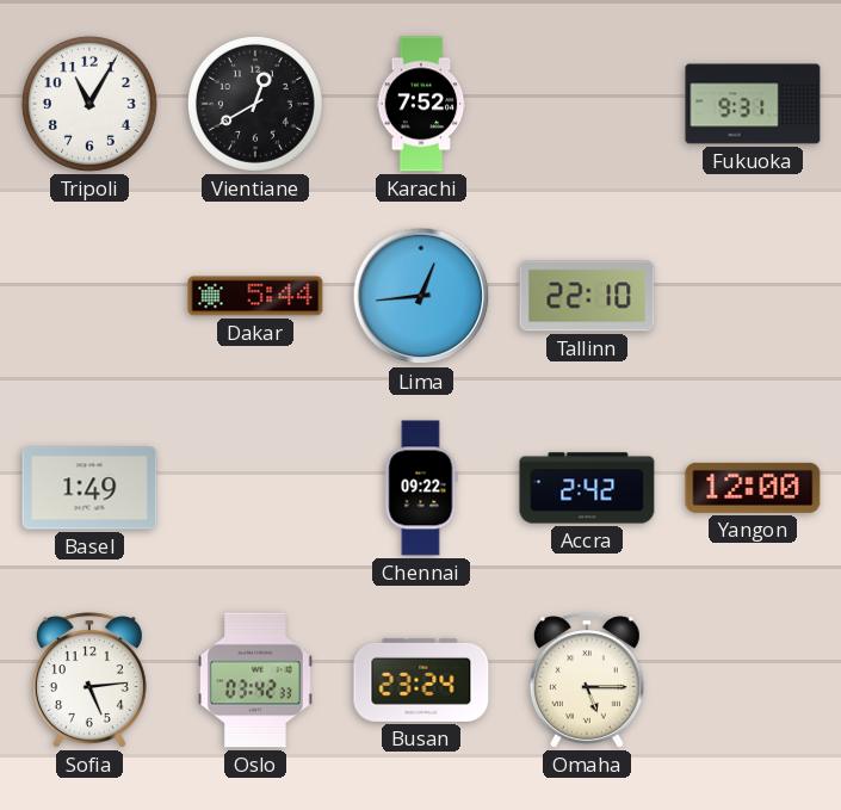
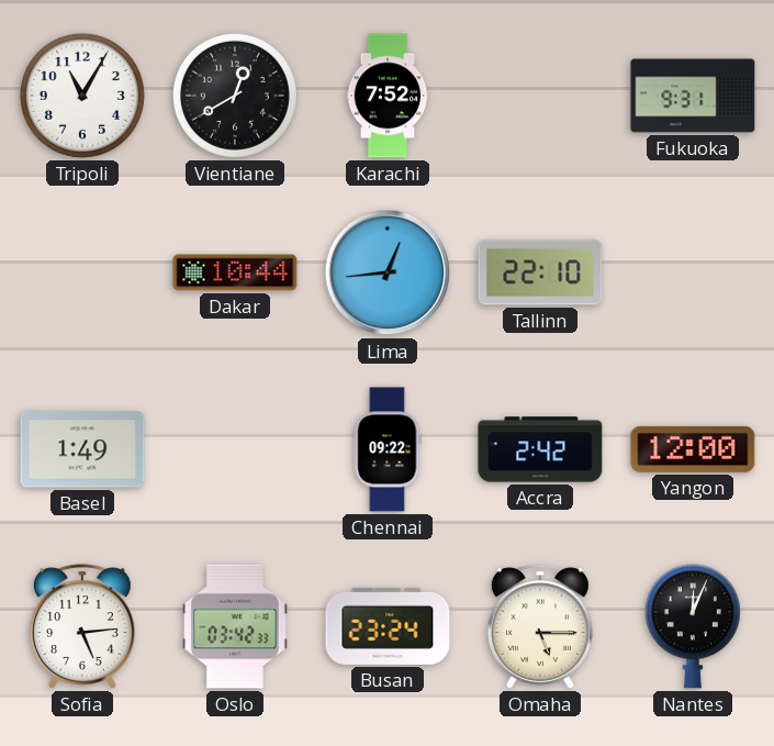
Dakar: 5:44 -> 10:44
Nantes: none -> 12:04
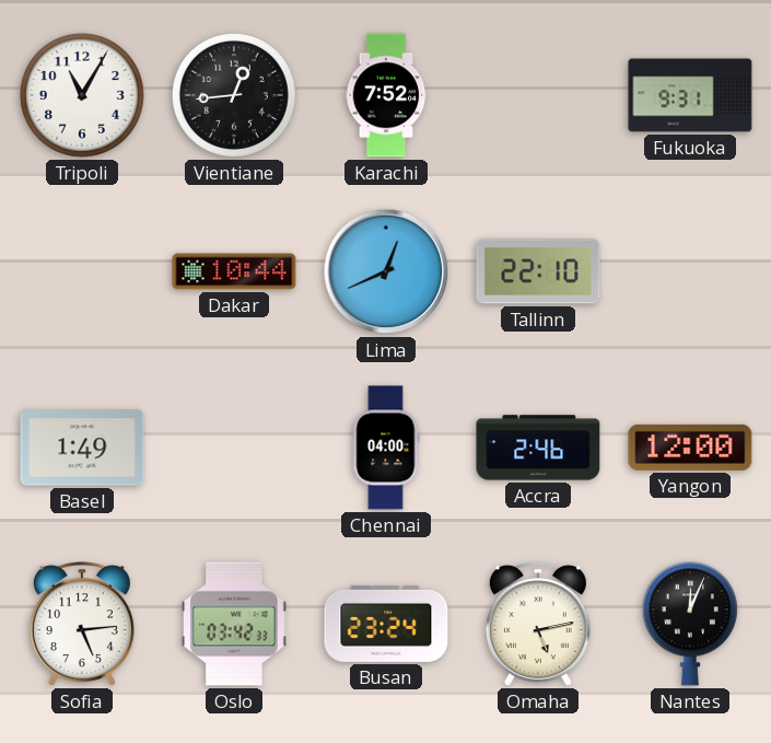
Vientiane: 12:40 -> 12:44
Lima: 12:44 -> 12:41
Chennai: 09:22 -> 04:00
Accra: 2:42 -> 2:46
Omaha: 5:15 -> 5:13
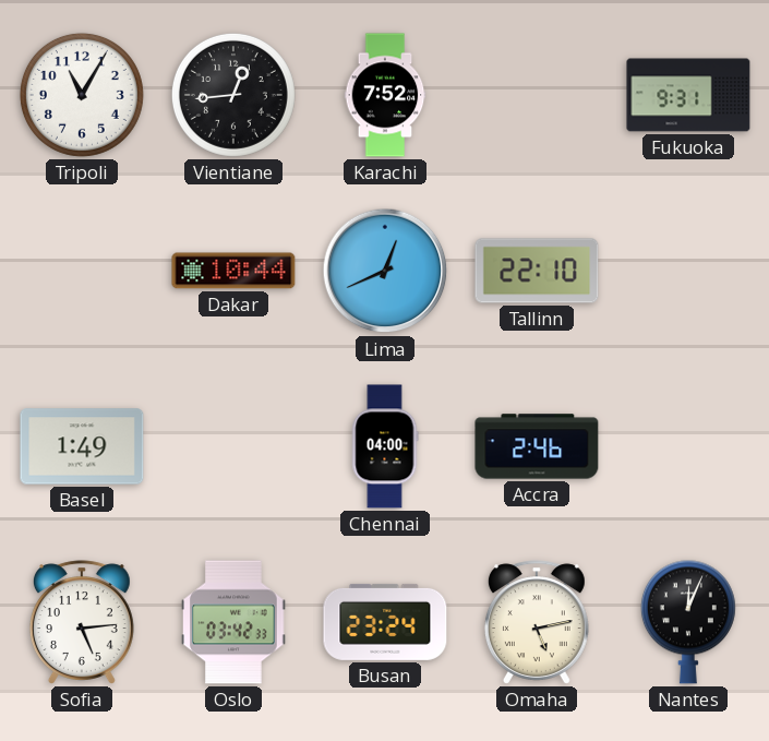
Yangon: 12:00 -> none
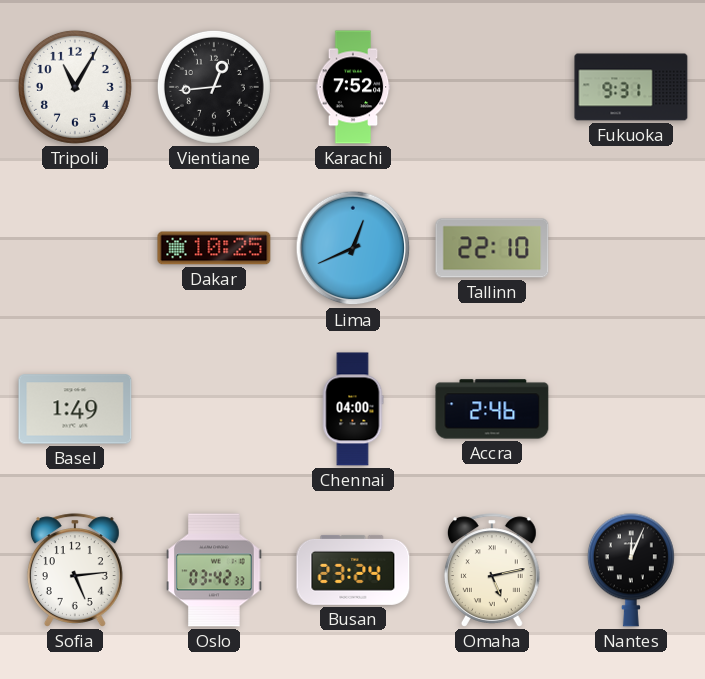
Dakar: 10:44 -> 10:25
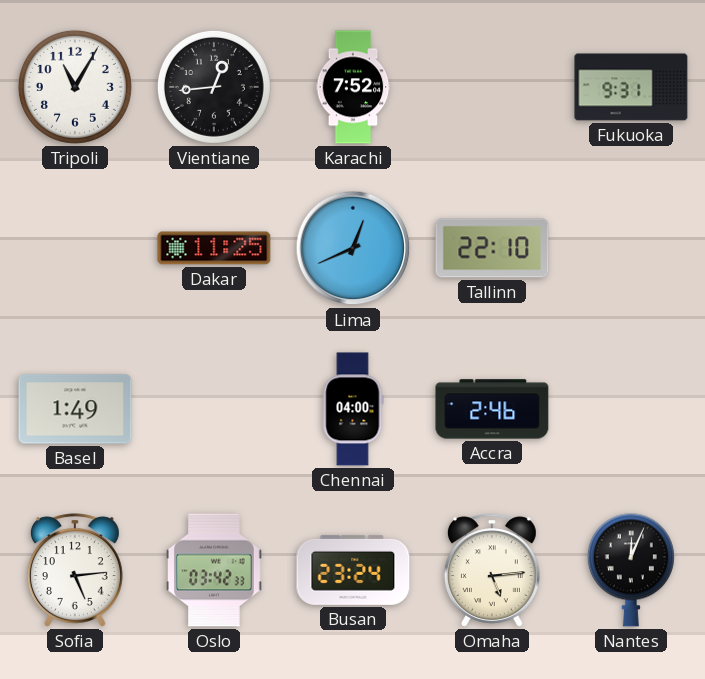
Dakar: 10:25 -> 11:25
Omaha: 5:13 -> 5:14
